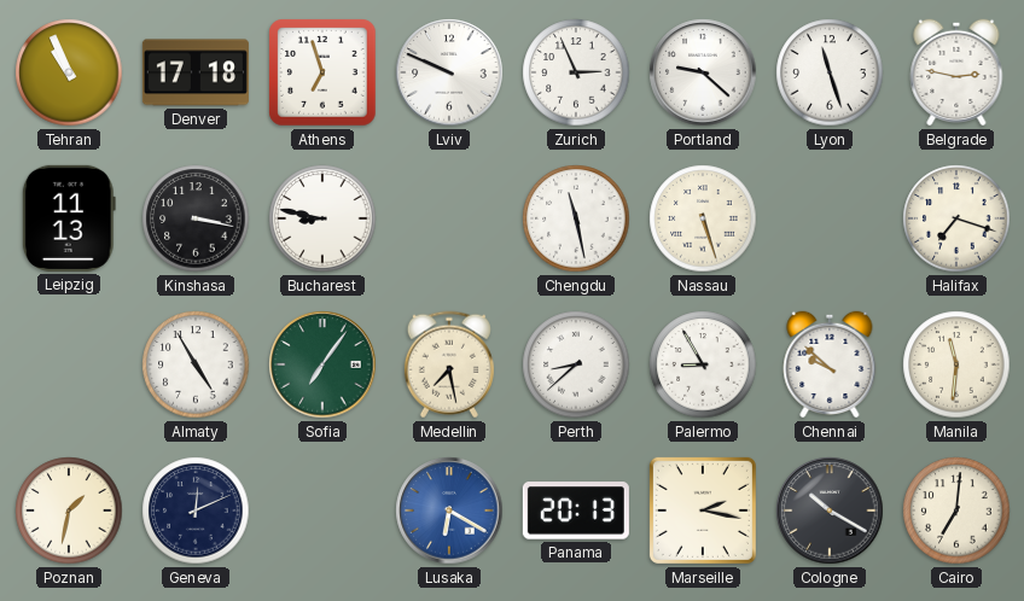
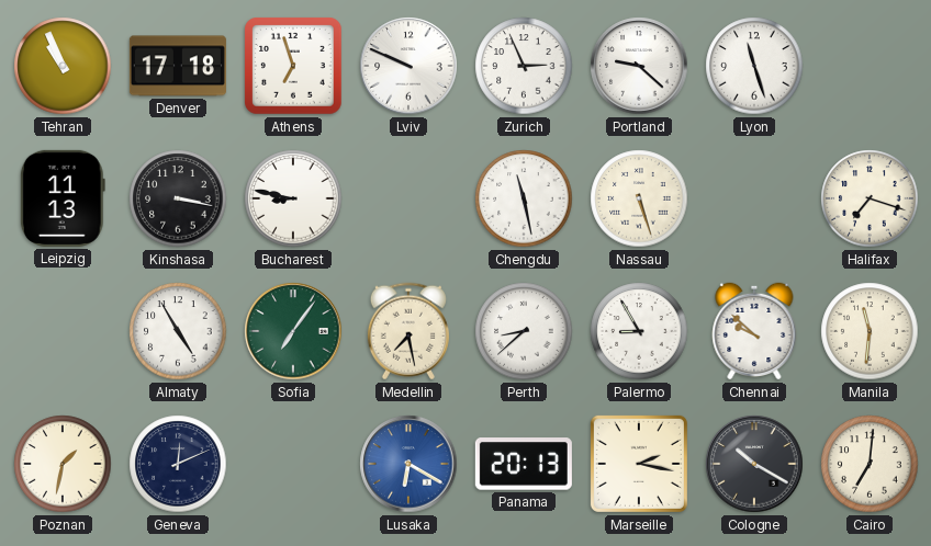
Belgrade: 2:47 -> none
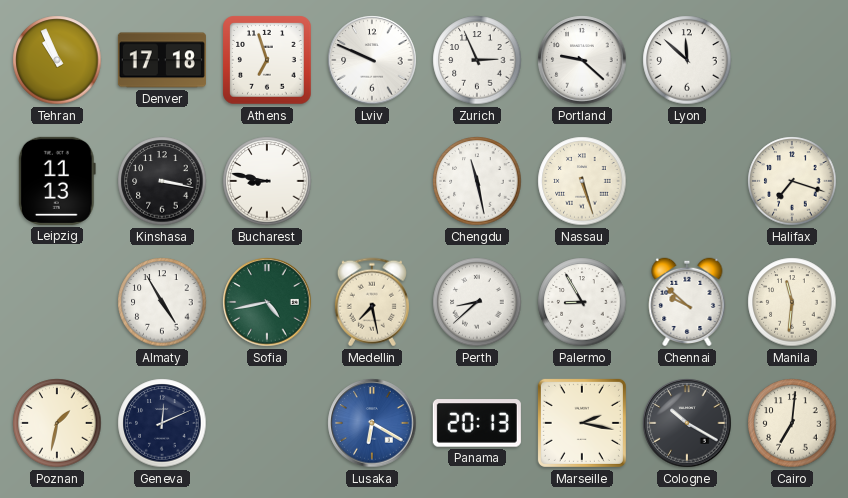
Lyon: 11:27 -> 11:52
Sofia: 7:06 -> 4:43
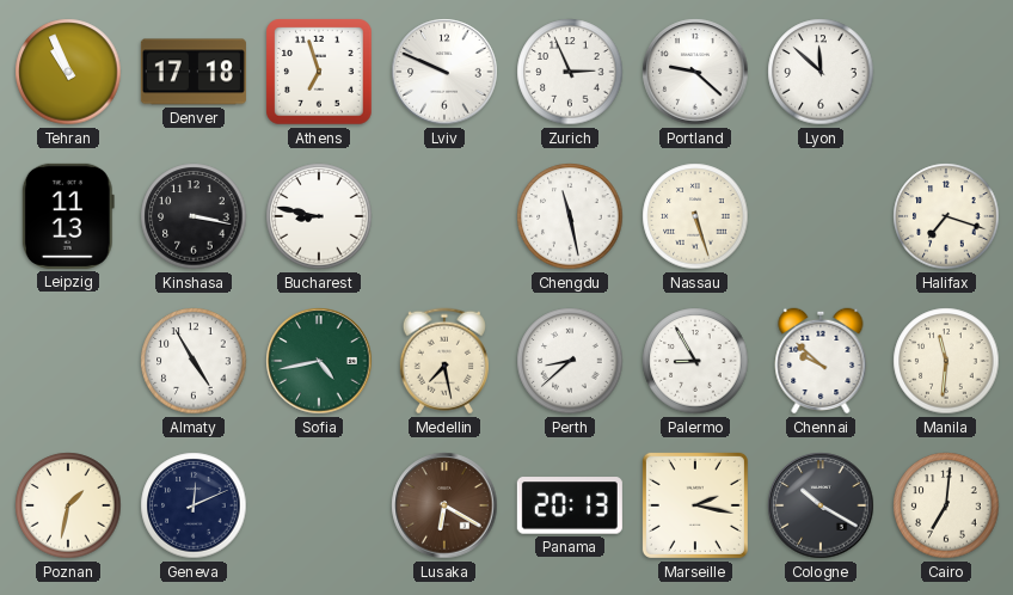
Lusaka dial: blue -> brown
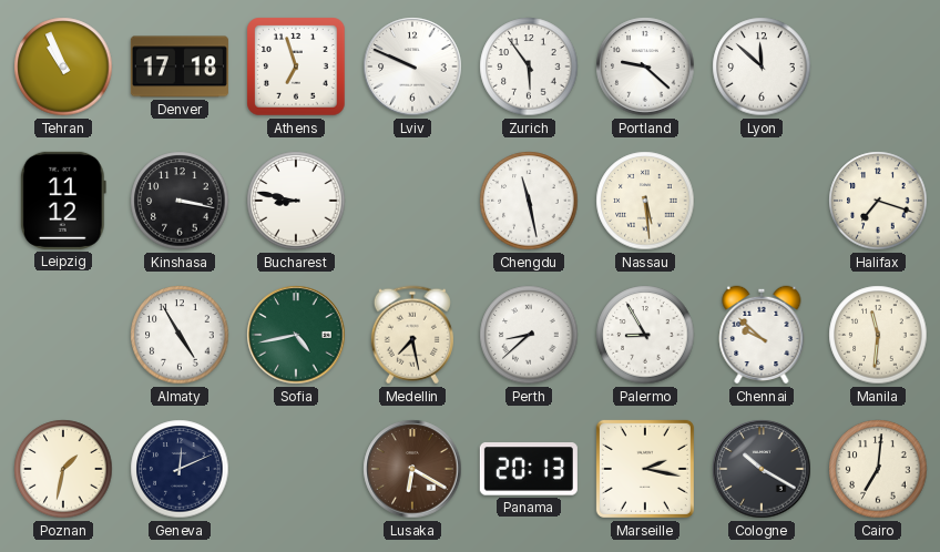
Zurich: 2:56 -> 5:54
Leipzig: 11:13 -> 11:12
Nassau: 5:27 -> 5:29
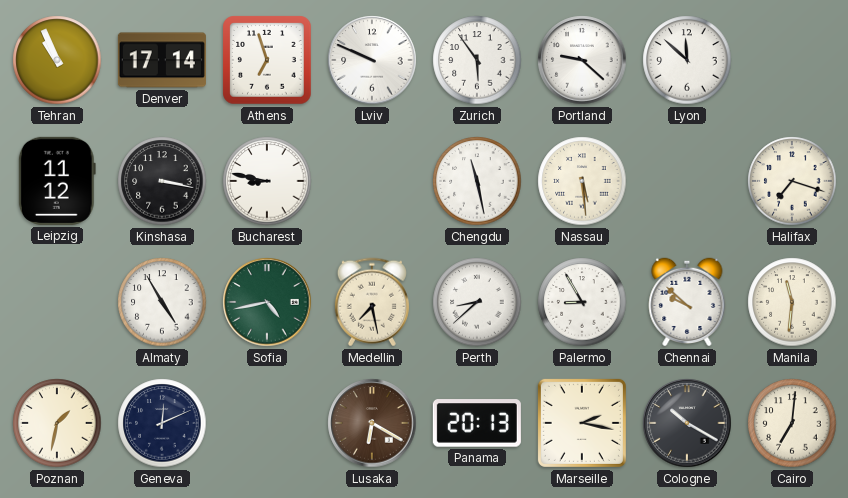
Denver: 17:18 -> 17:14
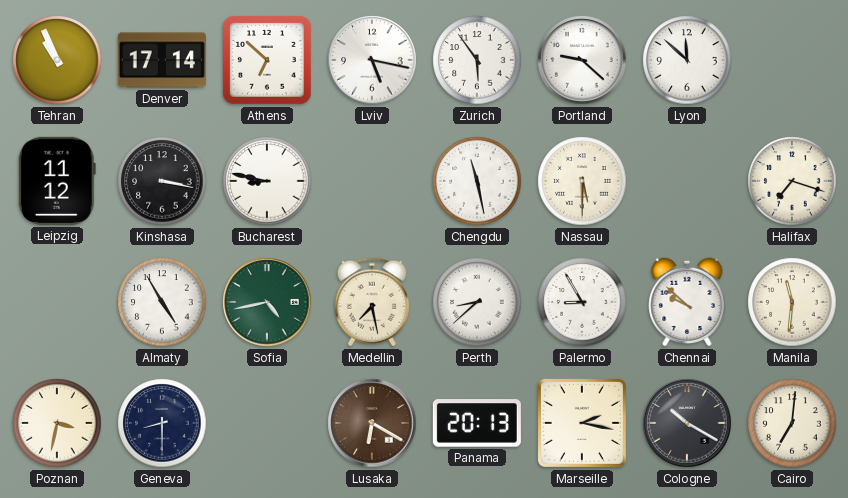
Athens: 6:57 -> 6:52
Lviv: 9:49 -> 5:17
Nassau: 5:29 -> 5:30
Poznan: 1:32 -> 3:32
Geneva: 12:11 -> 8:30
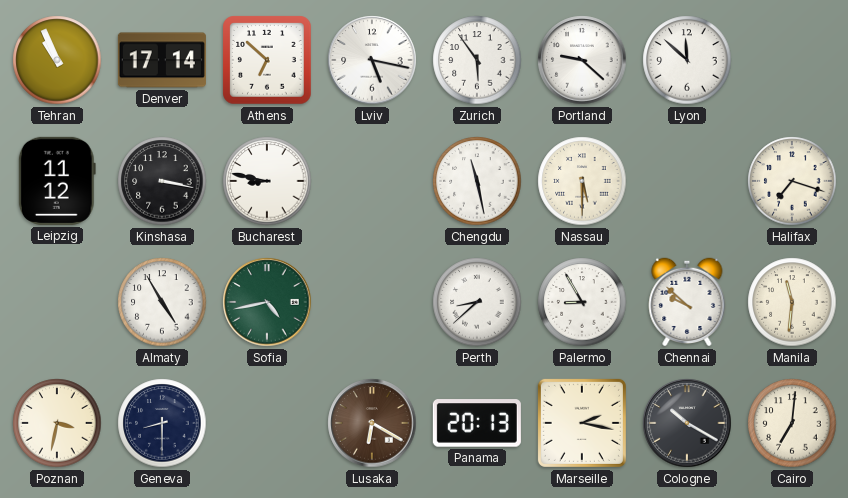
Medellin: 7:28 -> none
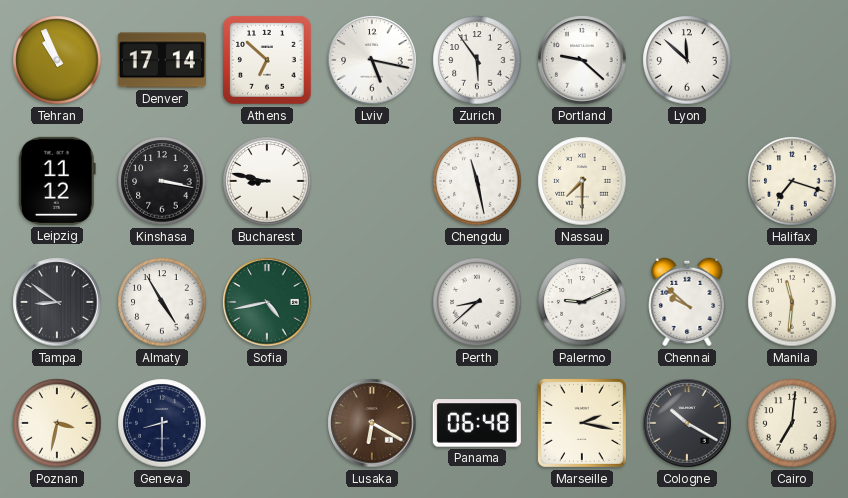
Nassau: 5:30 -> 7:30
Tampa: none -> 8:51
Palermo: 8:55 -> 9:11
Panama: 20:13 -> 06:48
